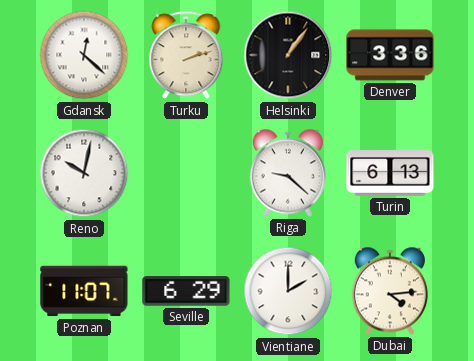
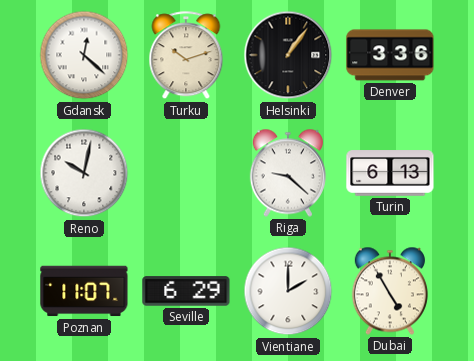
Turku: 2:12 -> 10:12
Dubai: 4:14 -> 4:55
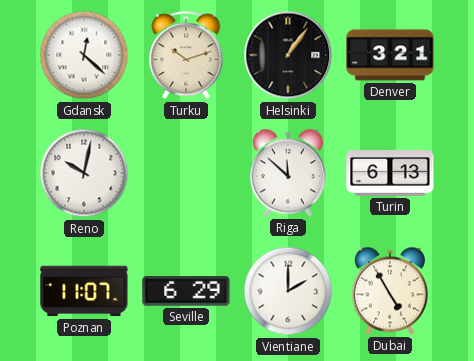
Denver: 3:36 -> 3:21
Riga: 9:22 -> 11:52
